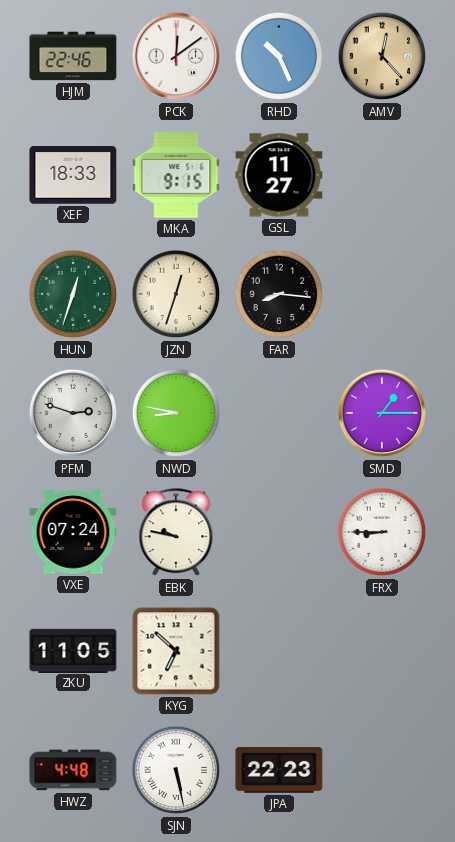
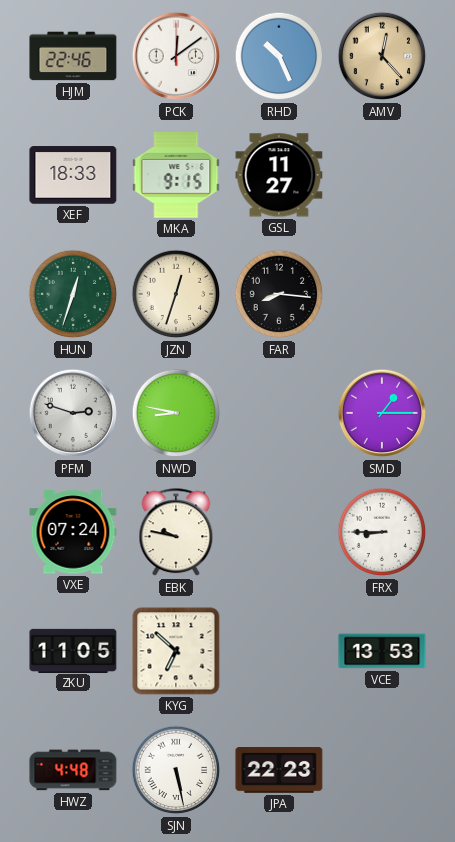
VCE: none -> 13:53
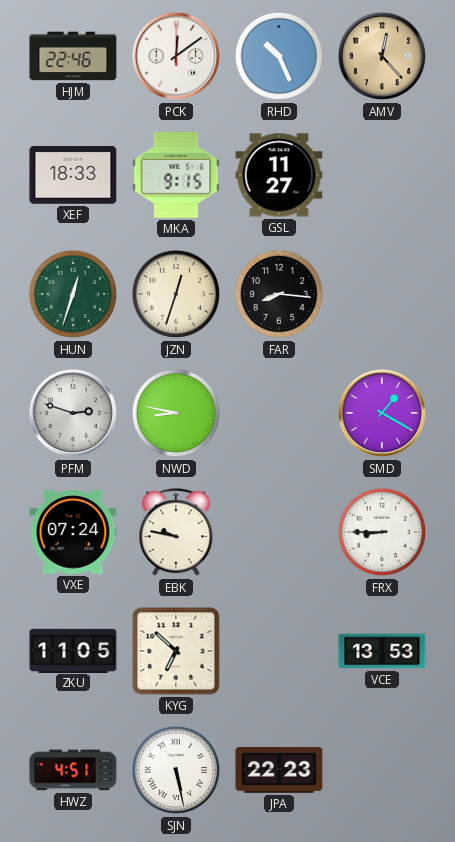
SMD: 1:15 -> 1:20
HWZ: 4:48 -> 4:51
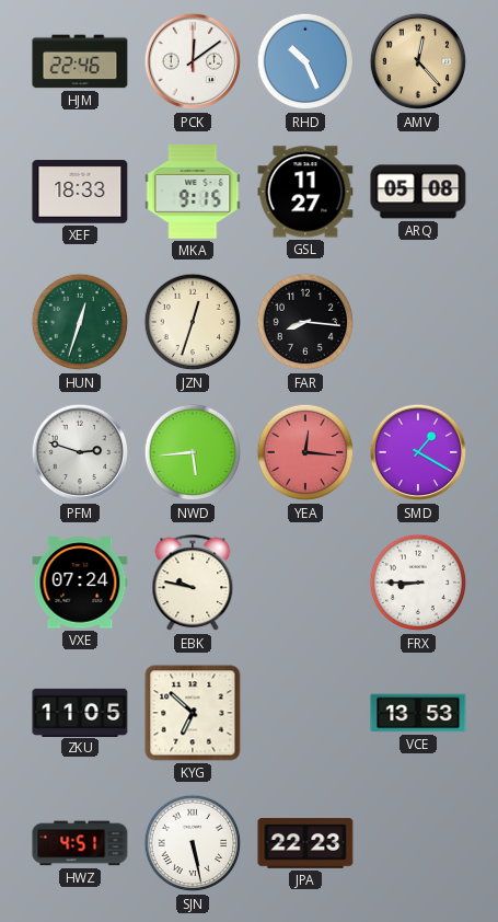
ARQ: none -> 05:08
NWD: 8:47 -> 5:44
YEA: none -> 12:16
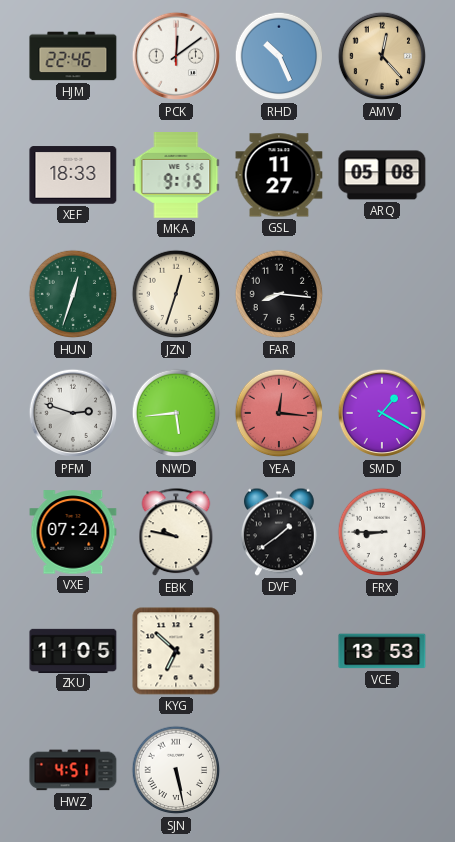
DVF: none -> 1:39
JPA: 22:23 -> none
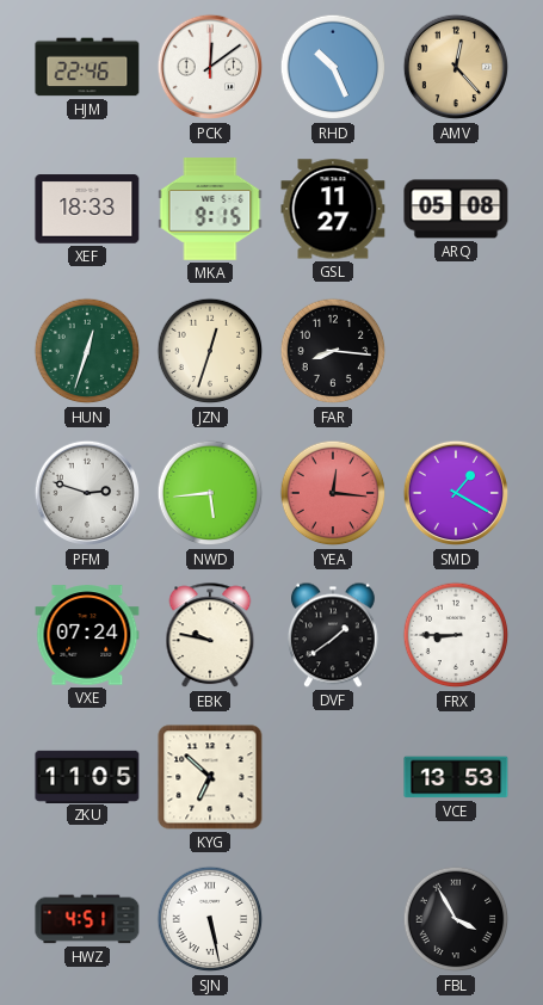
FBL: none -> 3:55
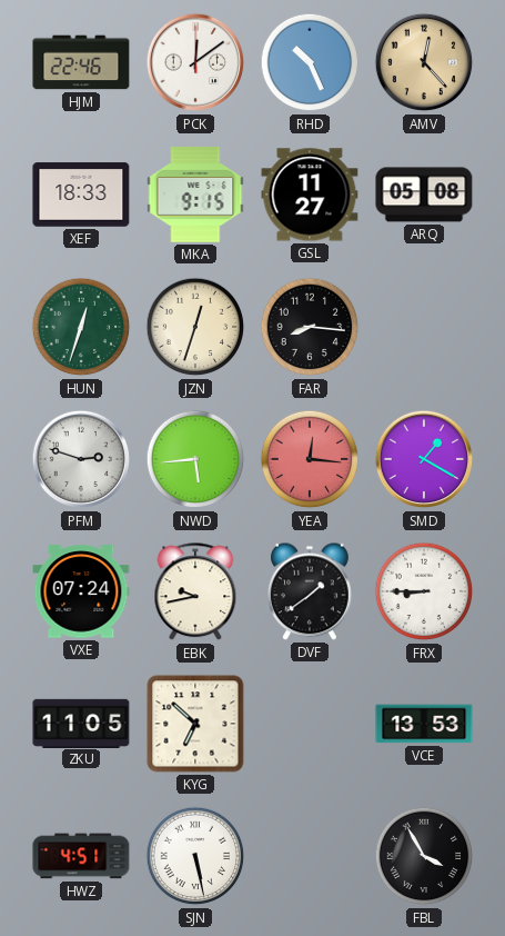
EBK: 9:47 -> 9:43
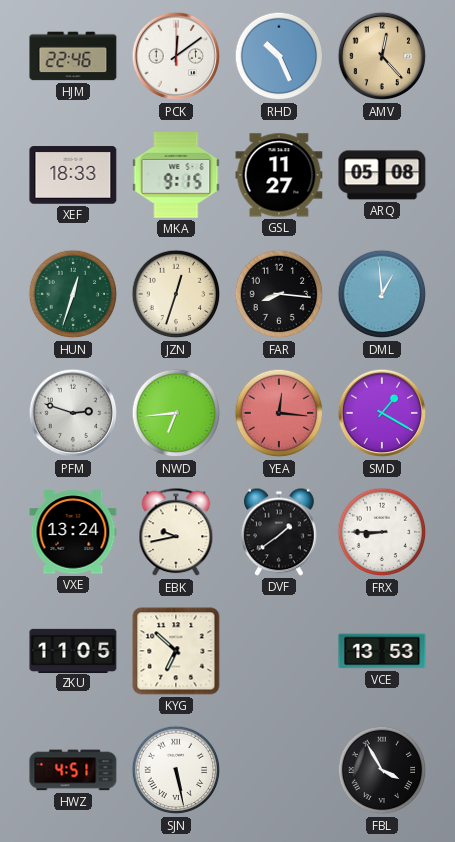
DML: none -> 12:59
NWD: 5:44 -> 6:44
VXE: 07:24 -> 13:24
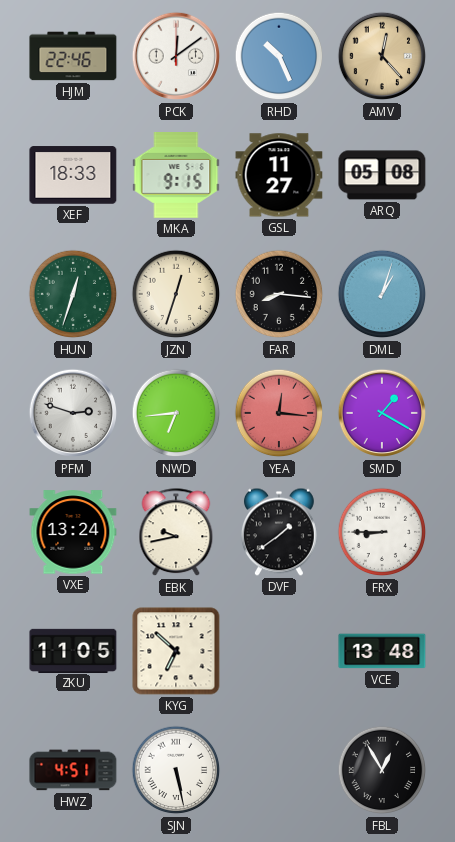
DML: 12:59 -> 1:03
VCE: 13:53 -> 13:48
FBL: 3:55 -> 12:55
